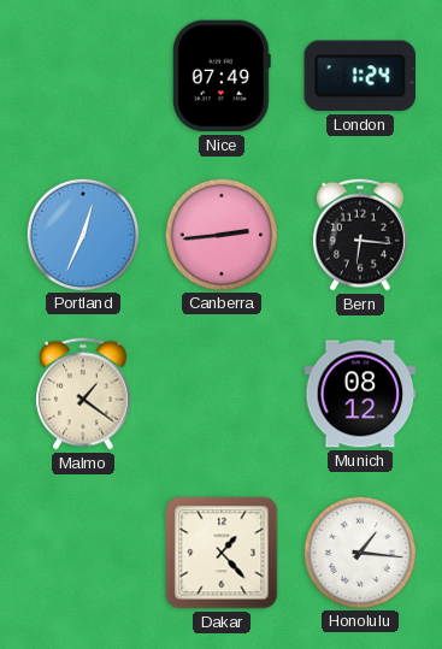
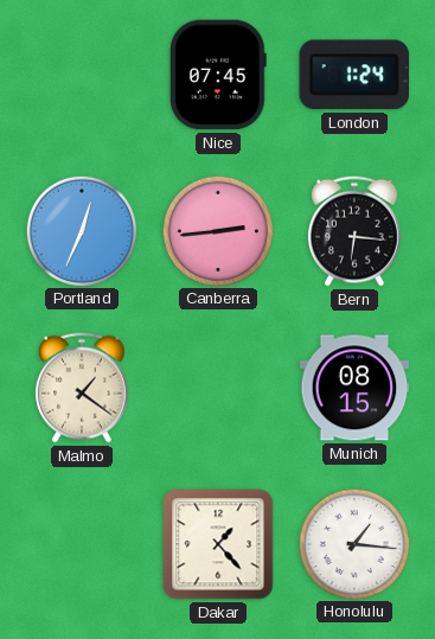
Nice: 07:49 -> 07:45
Munich: 08:12 -> 08:15
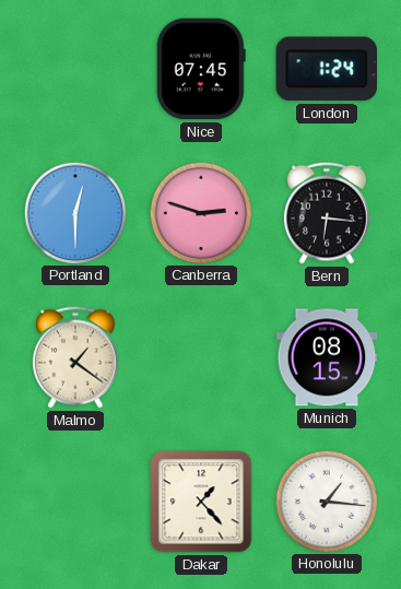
Portland: 12:34 -> 12:30
Canberra: 2:44 -> 2:48
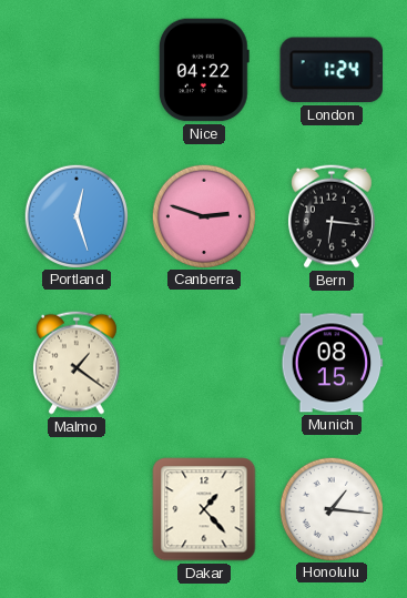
Nice: 07:45 -> 04:22
Portland: 12:30 -> 12:27
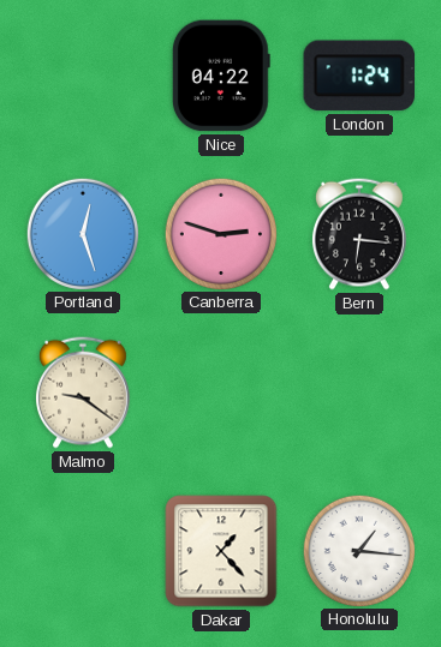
Malmo: 1:21 -> 9:21
Munich: 08:15 -> none
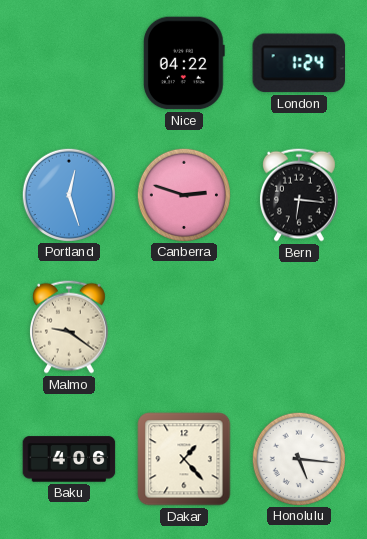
Baku: none -> 4:06
Honolulu: 1:16 -> 5:16
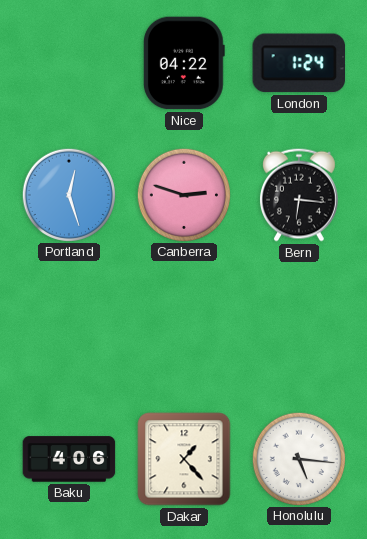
Malmo: 9:21 -> none
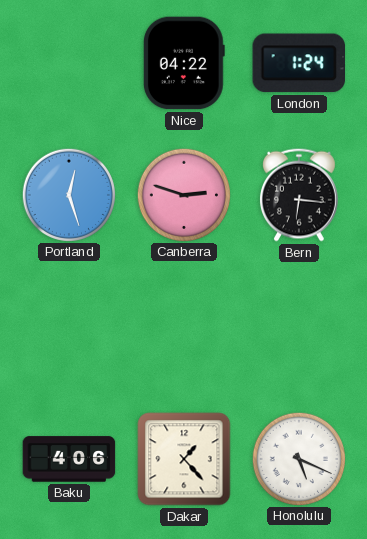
Honolulu: 5:16 -> 5:19
